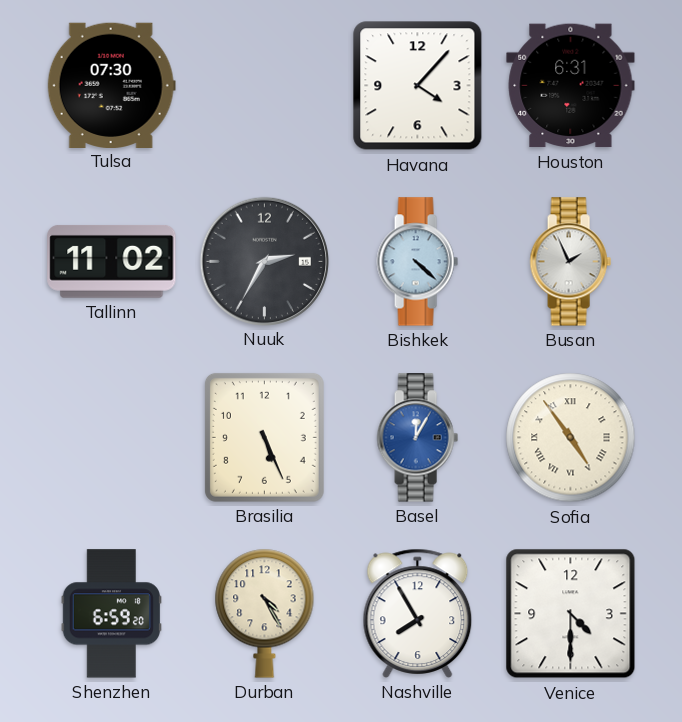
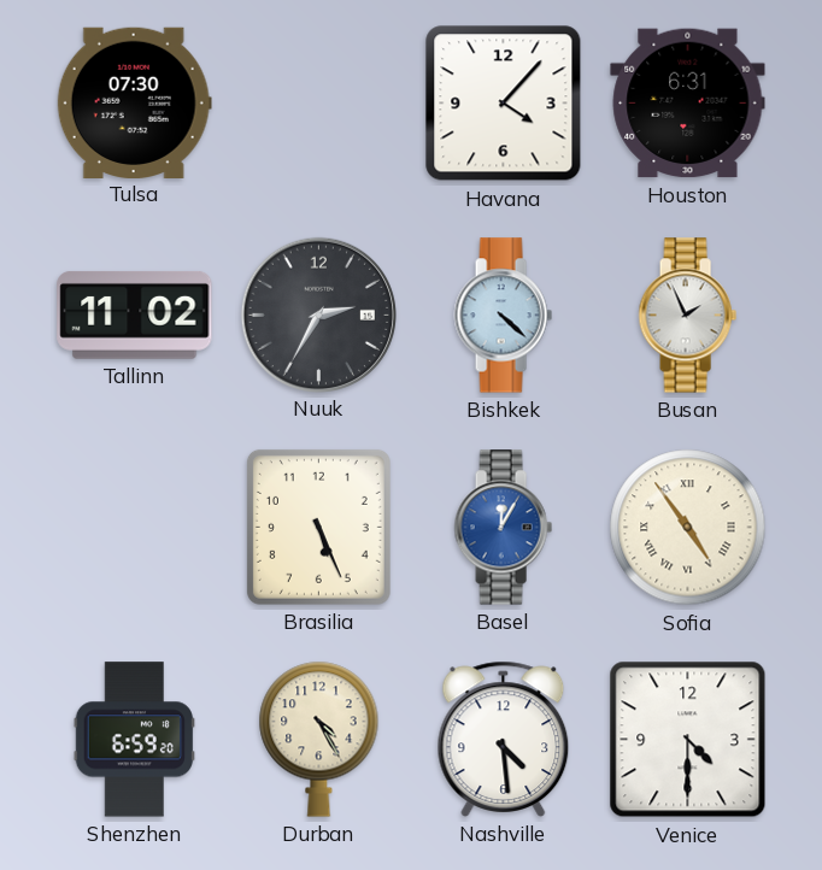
Nashville: 7:55 -> 4:29
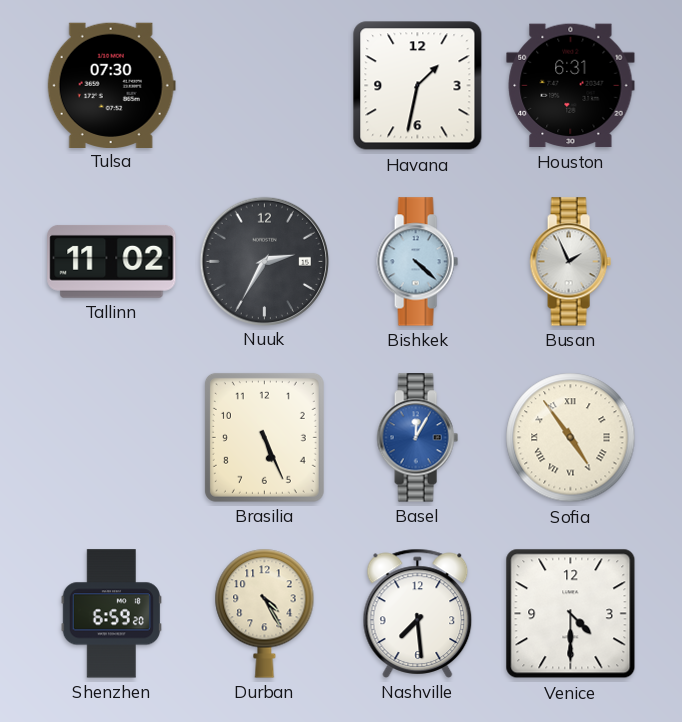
Havana: 4:07 -> 1:32
Nashville: 4:29 -> 7:29
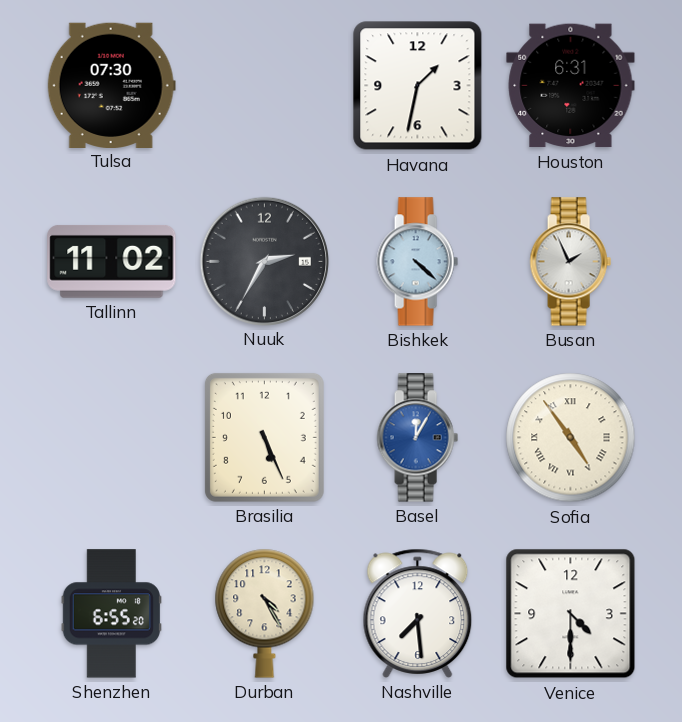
Shenzhen: 6:59 -> 6:55
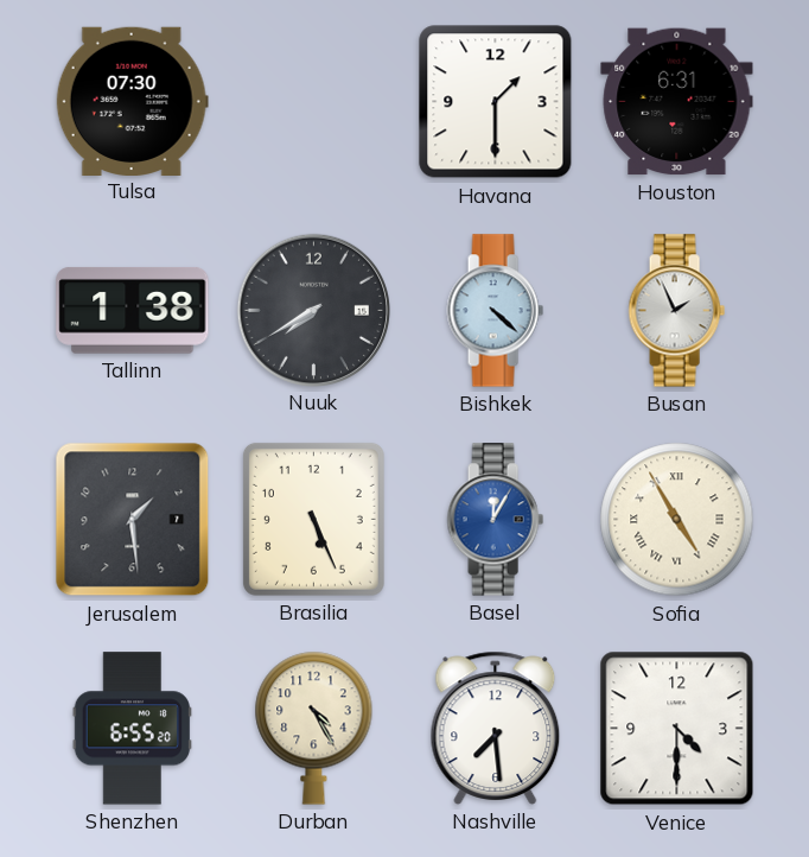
Havana: 1:32 -> 1:30
Tallinn: 11:02 -> 1:38
Nuuk: 2:35 -> 7:40
Jerusalem: none -> 1:29
Sofia: 4:54 -> 4:55
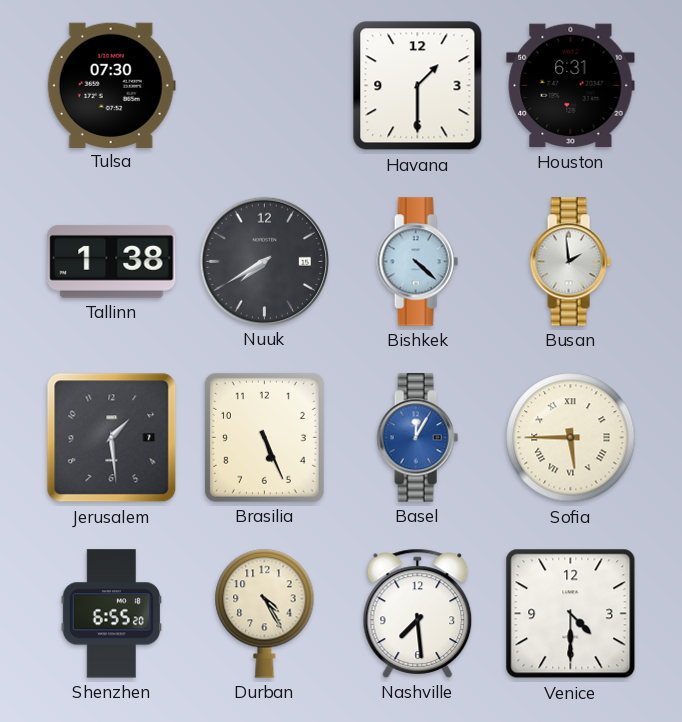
Busan: 1:56 -> 1:59
Sofia: 4:55 -> 5:45
